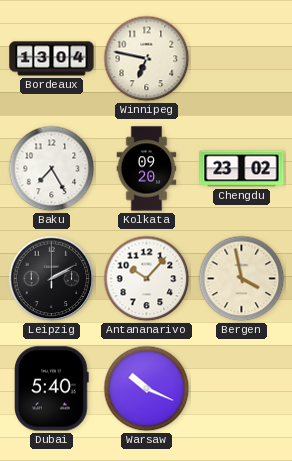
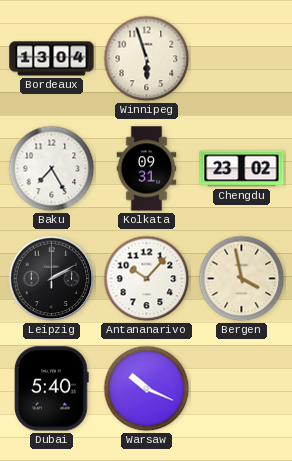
Winnipeg: 6:47 -> 5:57
Kolkata: 09:20 -> 09:31
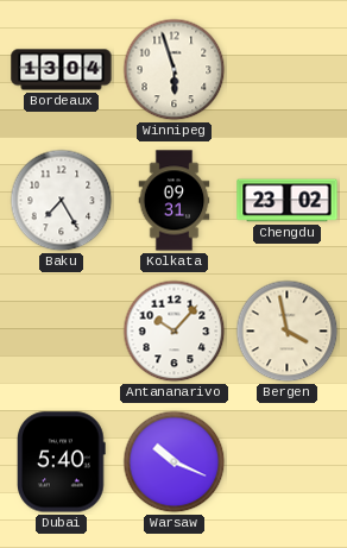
Leipzig: 2:10 -> none
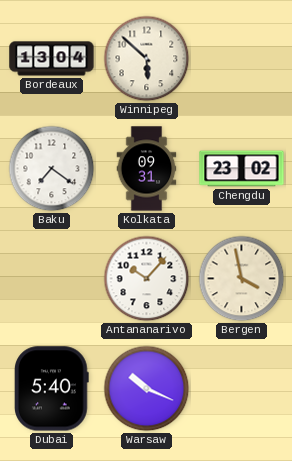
Winnipeg: 5:57 -> 5:52
Baku: 7:25 -> 7:21
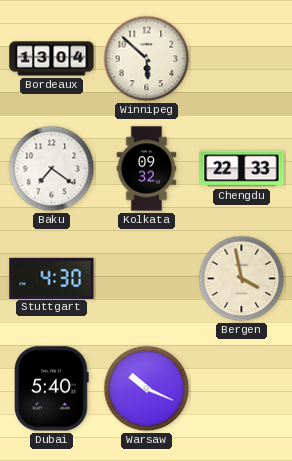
Kolkata: 09:31 -> 09:32
Chengdu: 23:02 -> 22:33
Stuttgart: none -> 4:30
Antananarivo: 10:07 -> none
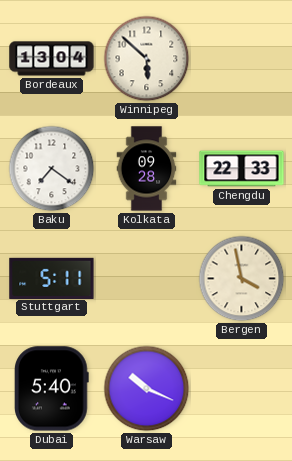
Kolkata: 09:32 -> 09:28
Stuttgart: 4:30 -> 5:11
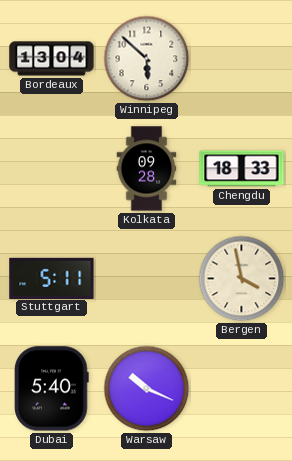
Baku: 7:21 -> none
Chengdu: 22:33 -> 18:33
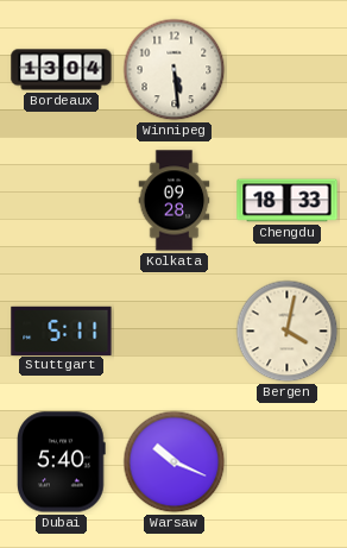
Winnipeg: 5:52 -> 5:29
Bergen: 3:58 -> 4:02
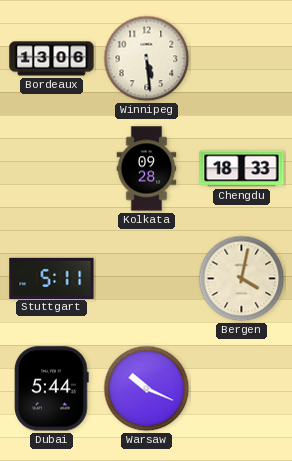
Bordeaux: 13:04 -> 13:06
Dubai: 5:40 -> 5:44
